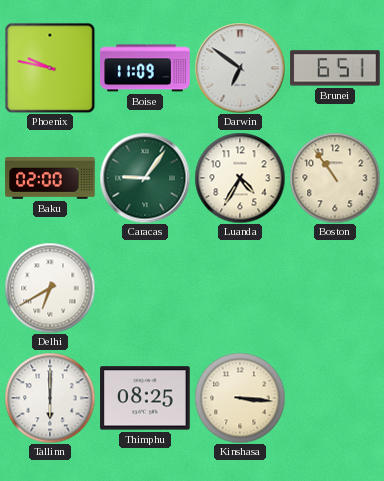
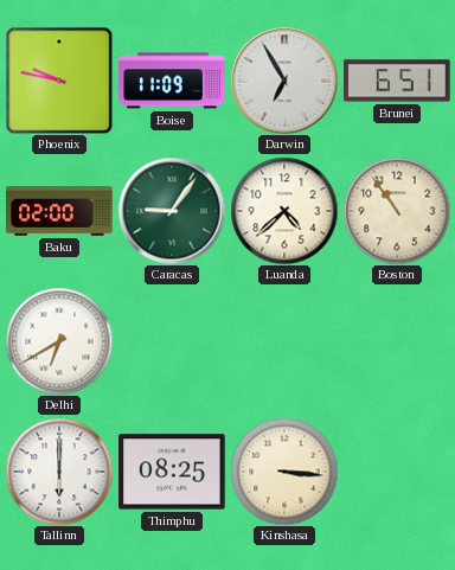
Darwin: 6:51 -> 6:55
Luanda: 4:35 -> 4:38
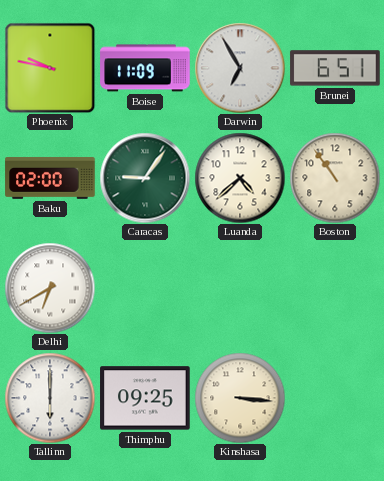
Thimphu: 08:25 -> 09:25
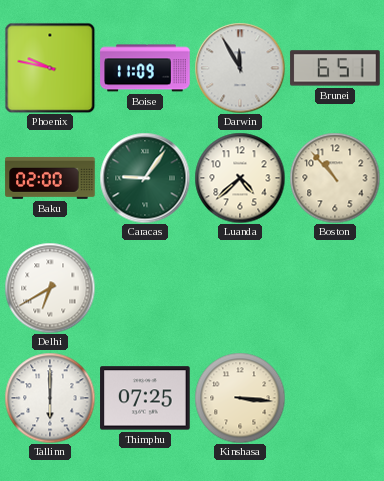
Darwin: 6:55 -> 11:55
Boston: 10:54 -> 10:53
Thimphu: 09:25 -> 07:25
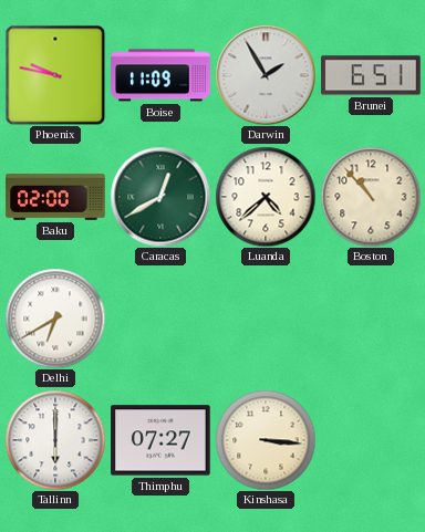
Darwin: 11:55 -> 1:55
Caracas: 9:06 -> 12:40
Thimphu: 07:25 -> 07:27
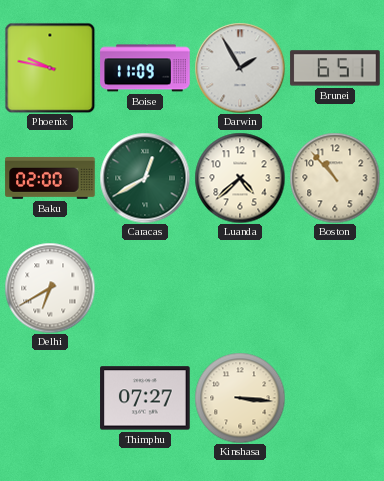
Tallinn: 6:00 -> none
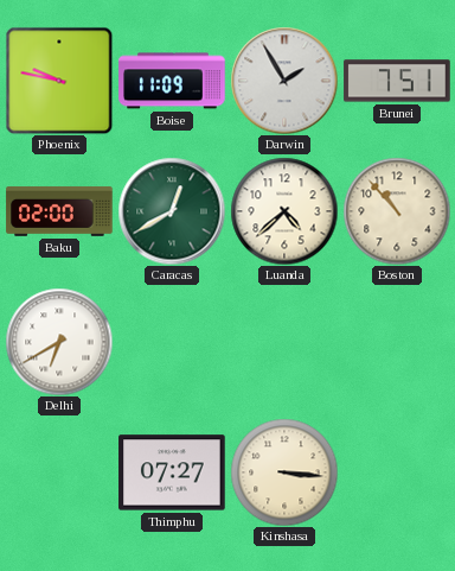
Brunei: 6:51 -> 7:51
